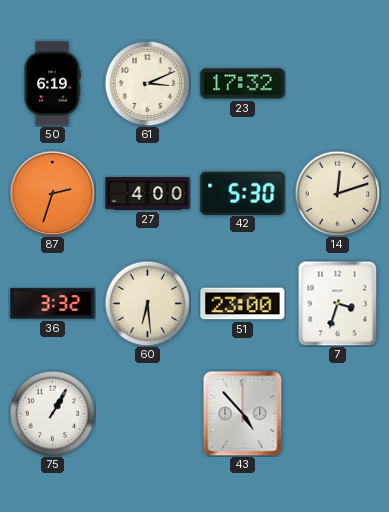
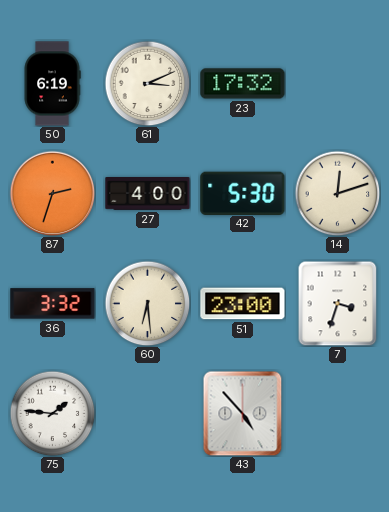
75: 1:05 -> 1:46
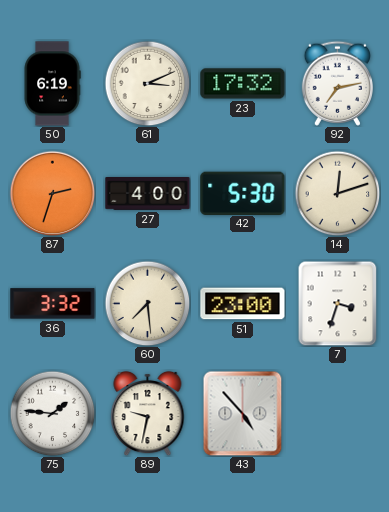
92: none -> 7:13
60: 6:29 -> 7:29
89: none -> 9:32
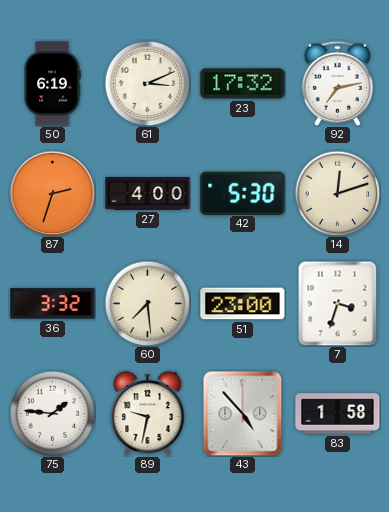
83: none -> 1:58
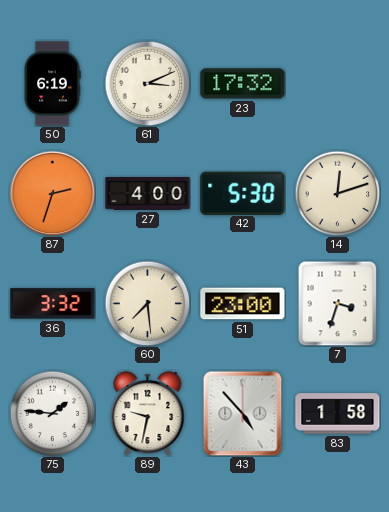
92: 7:13 -> none
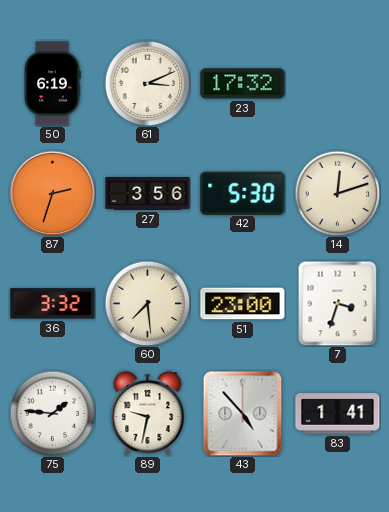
27: 4:00 -> 3:56
83: 1:58 -> 1:41
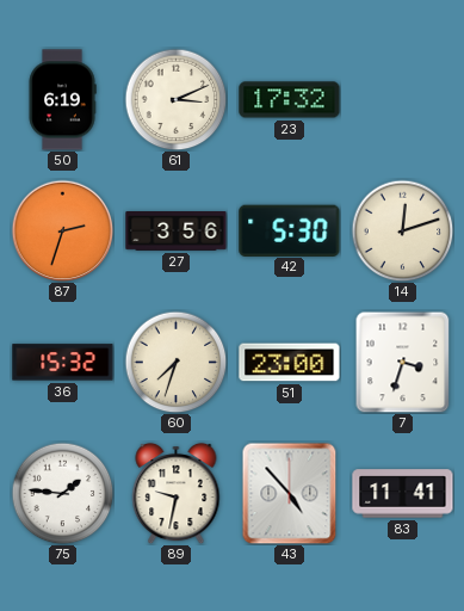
36: 3:32 -> 15:32
60: 7:29 -> 7:33
83: 1:41 -> 11:41
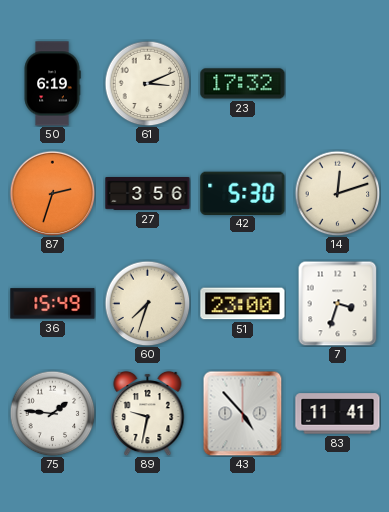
36: 15:32 -> 15:49
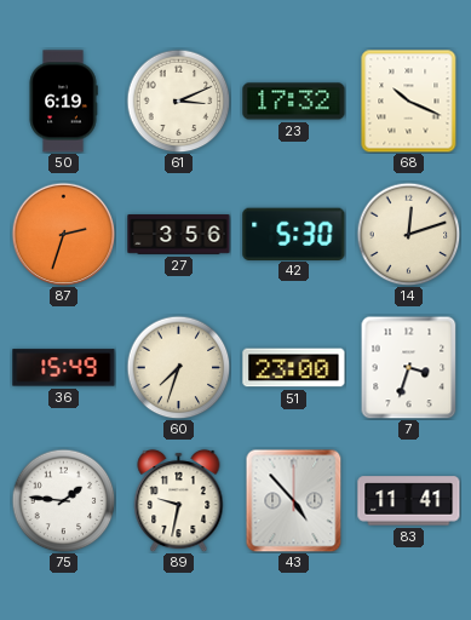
68: none -> 10:19
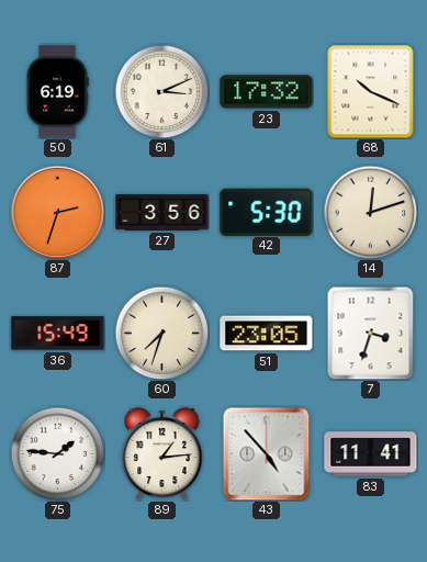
51: 23:00 -> 23:05
89: 9:32 -> 1:14
